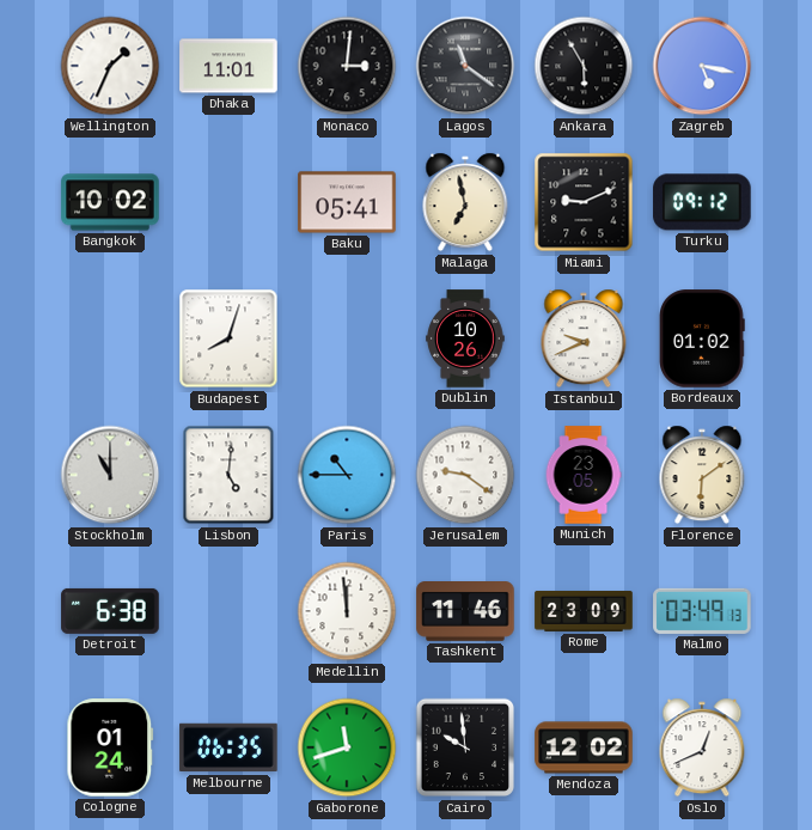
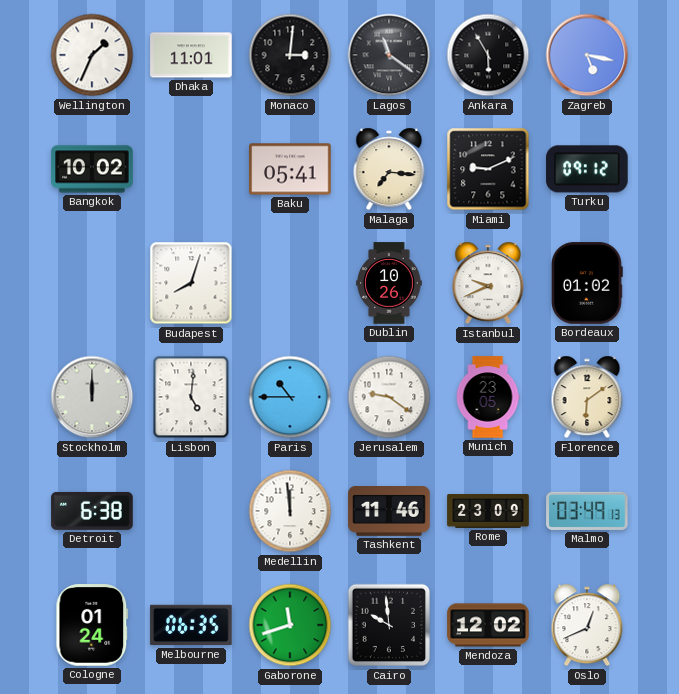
Malaga: 6:58 -> 7:16
Stockholm: 11:00 -> 12:00
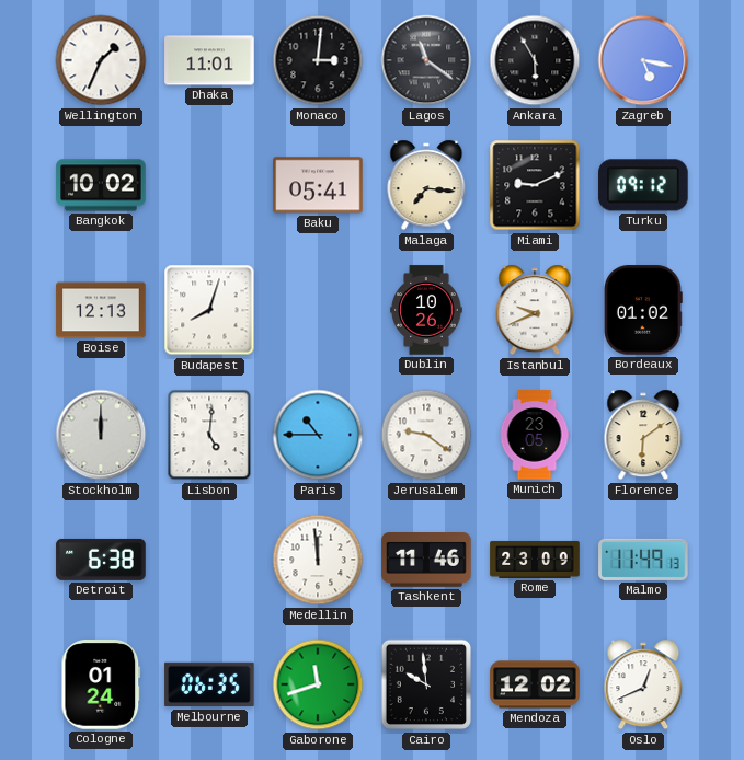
Boise: none -> 12:13
Malmo: 03:49 -> 11:49
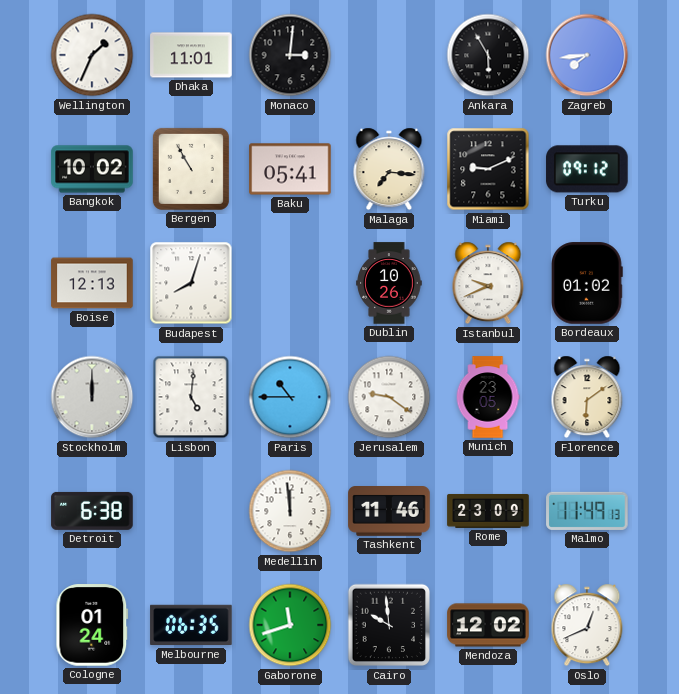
Lagos: 11:21 -> none
Zagreb: 5:17 -> 7:44
Bergen: none -> 10:55
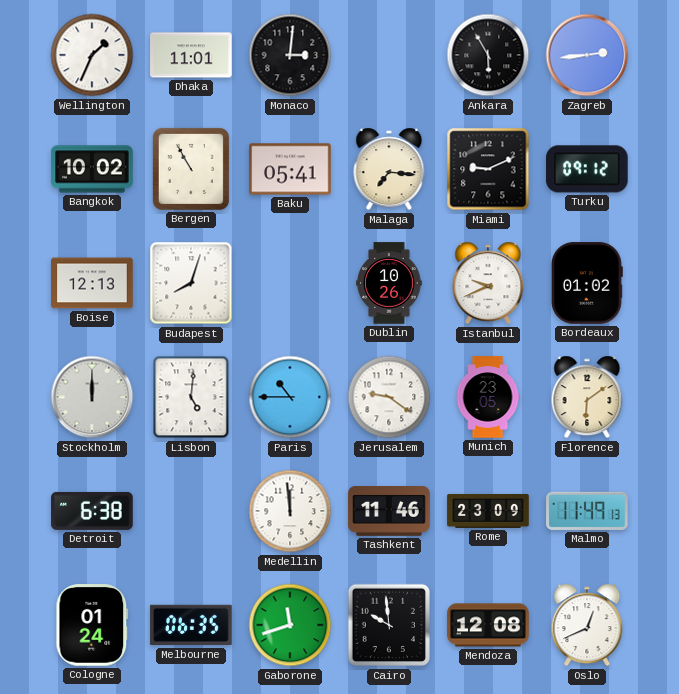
Zagreb: 7:44 -> 2:44
Mendoza: 12:02 -> 12:08
